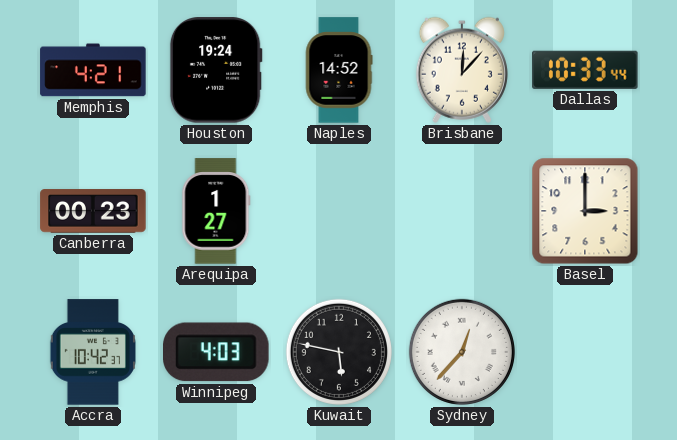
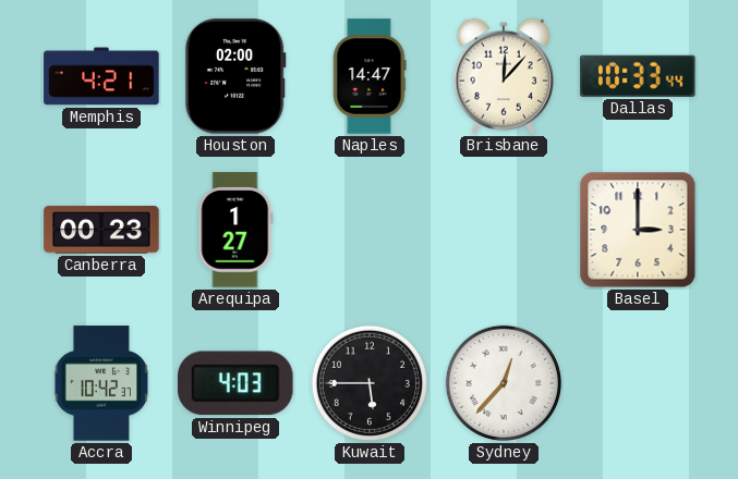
Houston: 19:24 -> 02:00
Naples: 14:52 -> 14:47
Kuwait: 5:47 -> 5:45
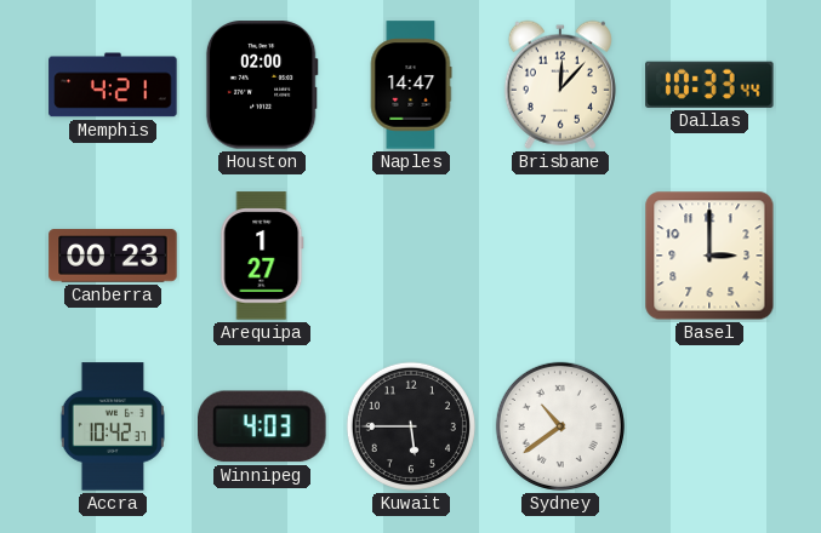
Sydney: 12:37 -> 10:39
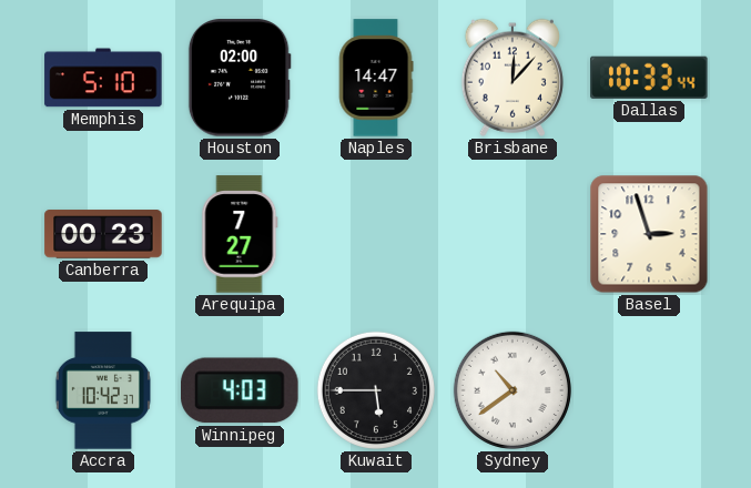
Memphis: 4:21 -> 5:10
Arequipa: 1:27 -> 7:27
Basel: 3:00 -> 2:57
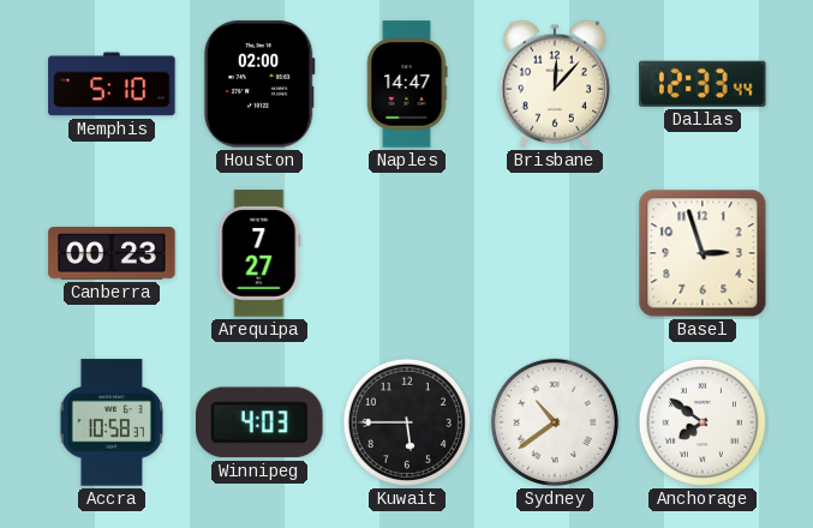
Dallas: 10:33 -> 12:33
Accra: 10:42 -> 10:58
Anchorage: none -> 7:51
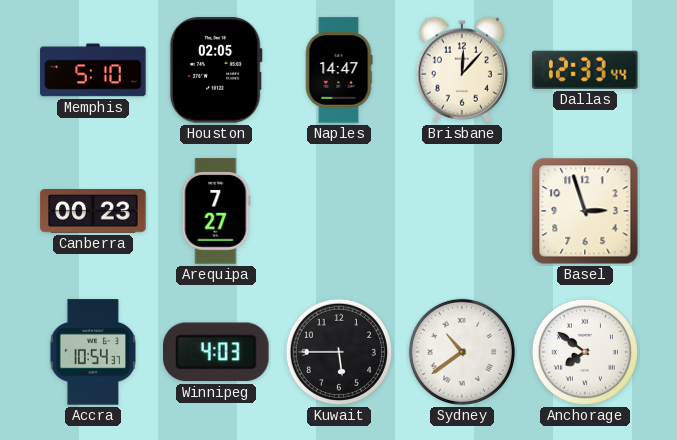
Houston: 02:00 -> 02:05
Accra: 10:58 -> 10:54
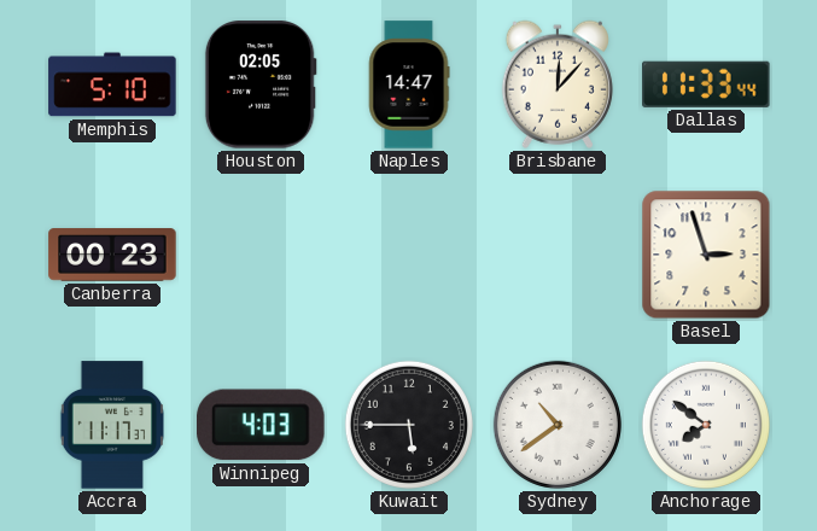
Dallas: 12:33 -> 11:33
Arequipa: 7:27 -> none
Accra: 10:54 -> 11:17
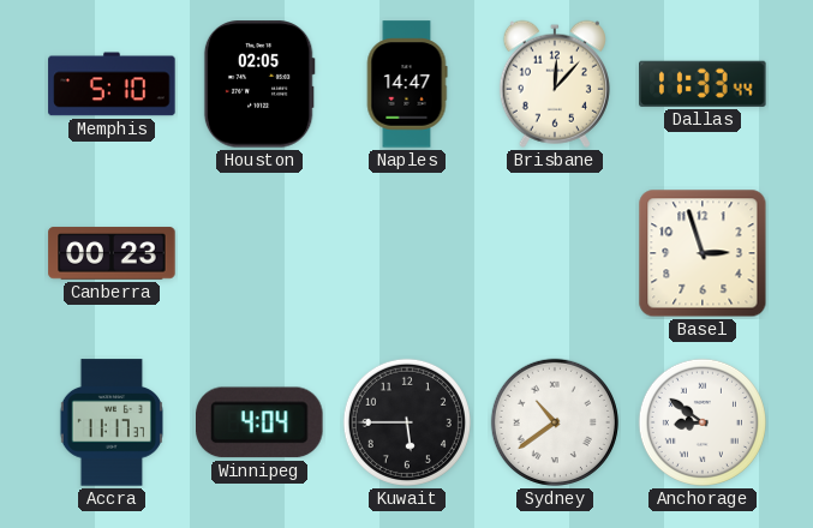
Winnipeg: 4:03 -> 4:04
Anchorage: 7:51 -> 8:51
